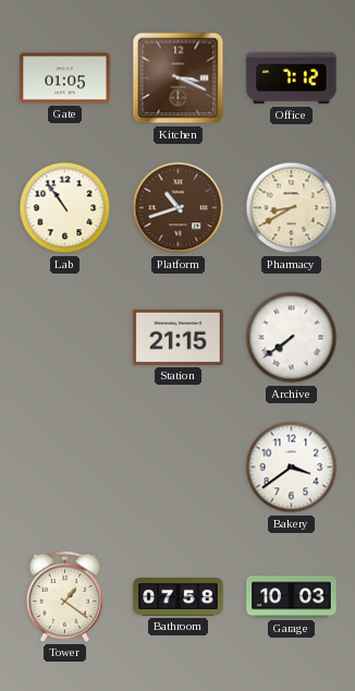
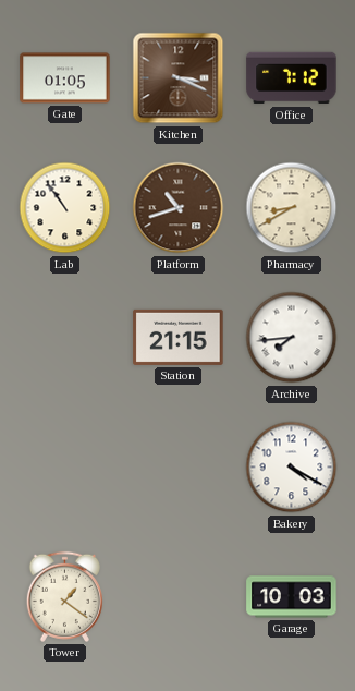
Archive: 7:39 -> 7:44
Bakery: 3:39 -> 4:20
Bathroom: 07:58 -> none
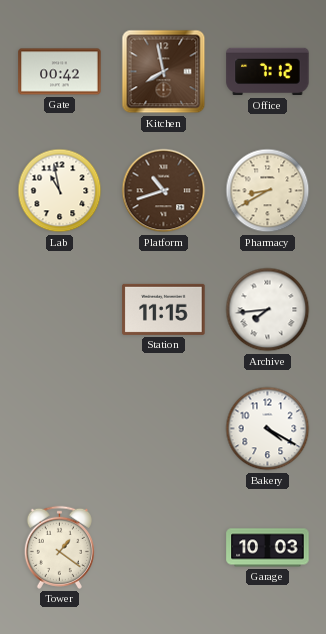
Gate: 01:05 -> 00:42
Kitchen: 3:19 -> 7:58
Lab: 10:54 -> 10:58
Station: 21:15 -> 11:15
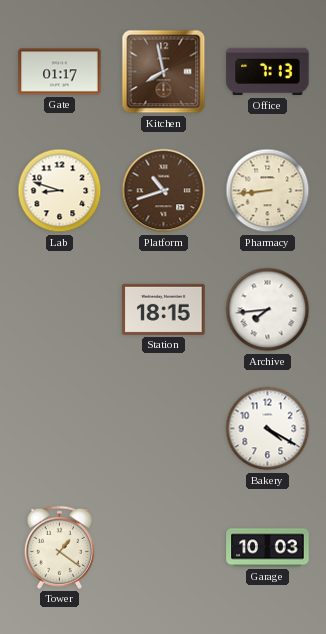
Gate: 00:42 -> 01:17
Office: 7:12 -> 7:13
Lab: 10:58 -> 8:48
Pharmacy: 8:40 -> 8:44
Station: 11:15 -> 18:15
